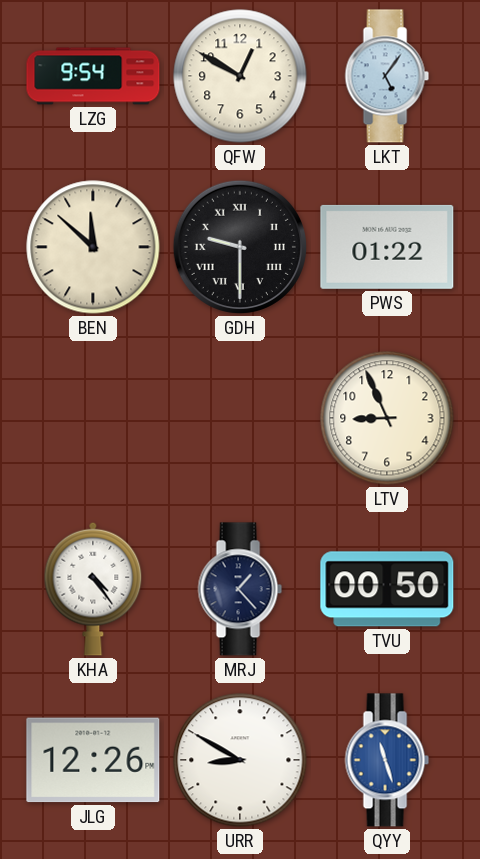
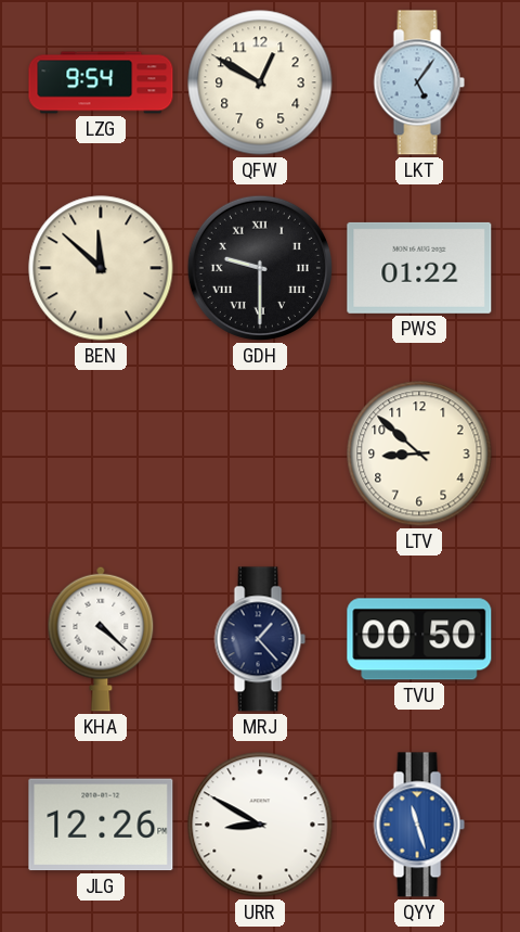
LTV: 8:56 -> 8:52
KHA: 4:24 -> 4:22
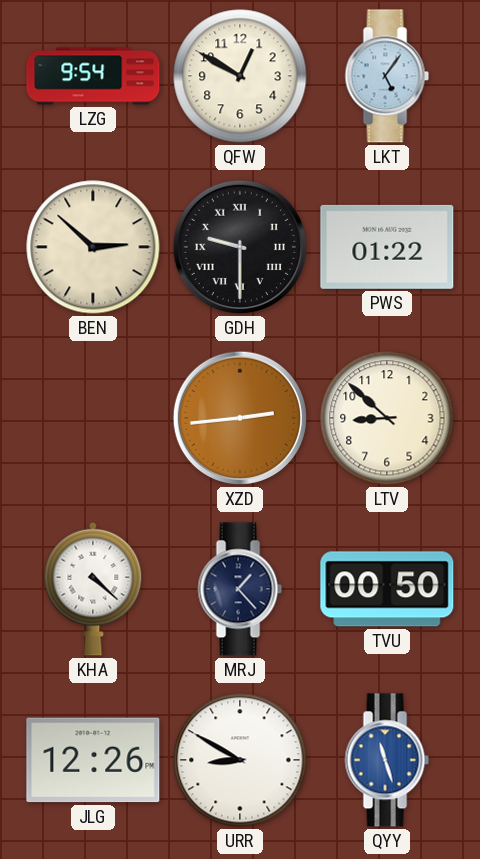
BEN: 11:52 -> 2:52
XZD: none -> 2:44
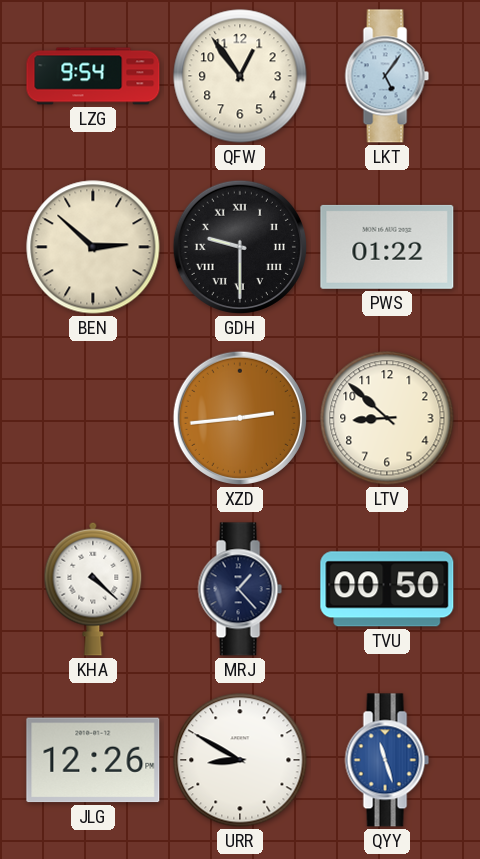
QFW: 12:50 -> 12:54
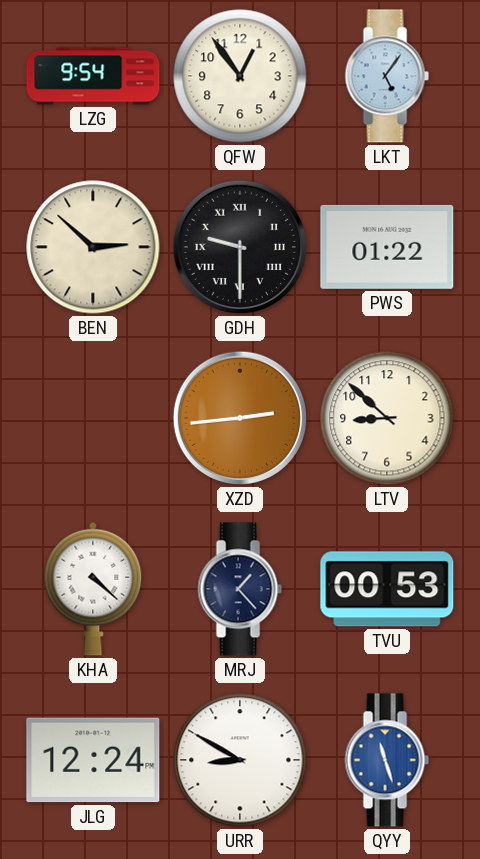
TVU: 00:50 -> 00:53
JLG: 12:26 -> 12:24
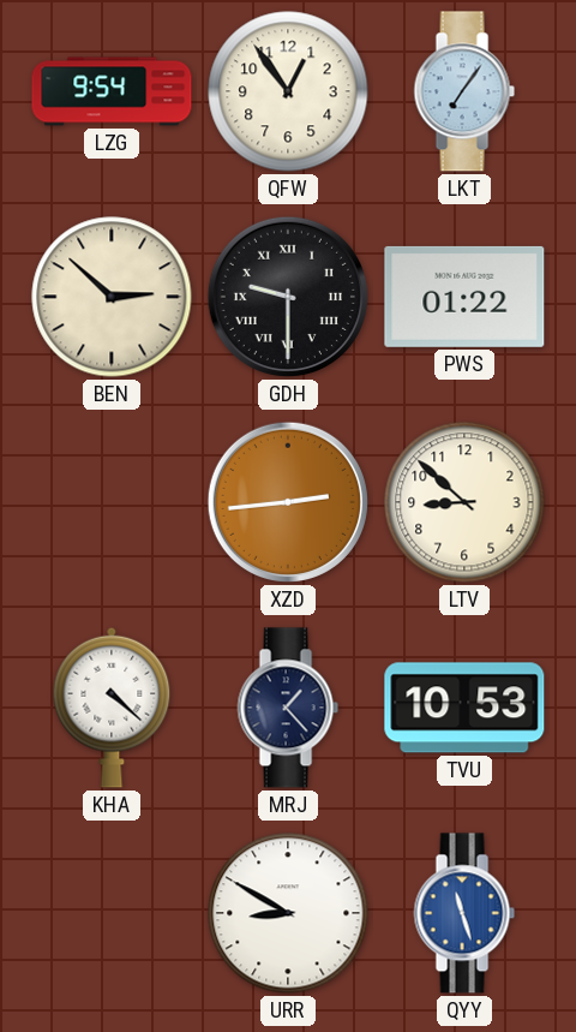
LKT: 5:06 -> 7:06
TVU: 00:53 -> 10:53
JLG: 12:24 -> none
